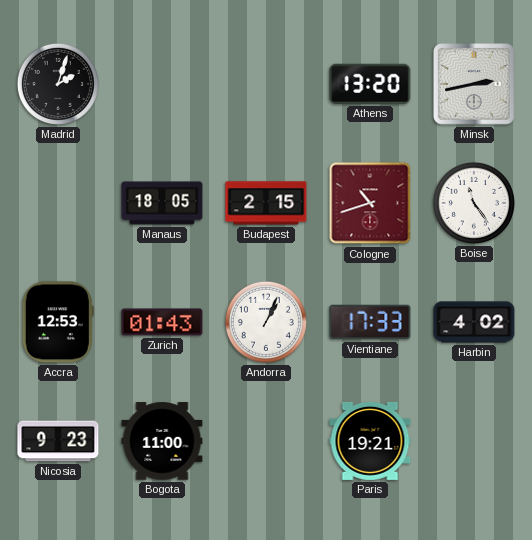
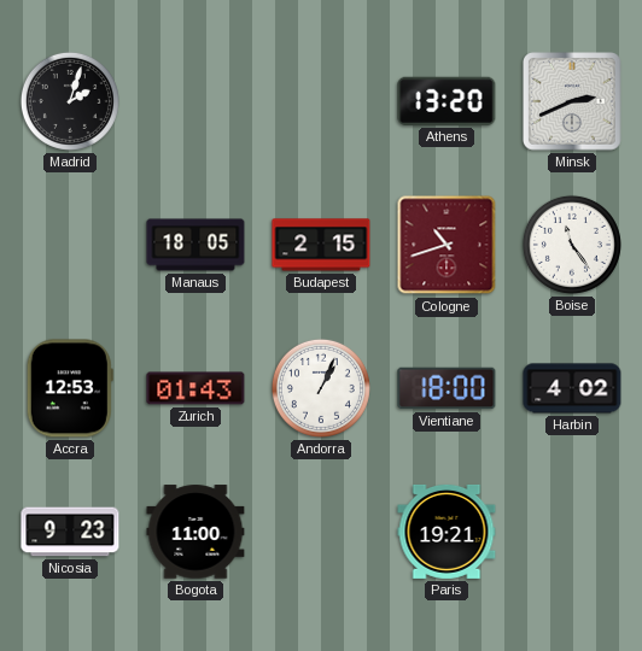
Minsk: 2:43 -> 2:41
Vientiane: 17:33 -> 18:00
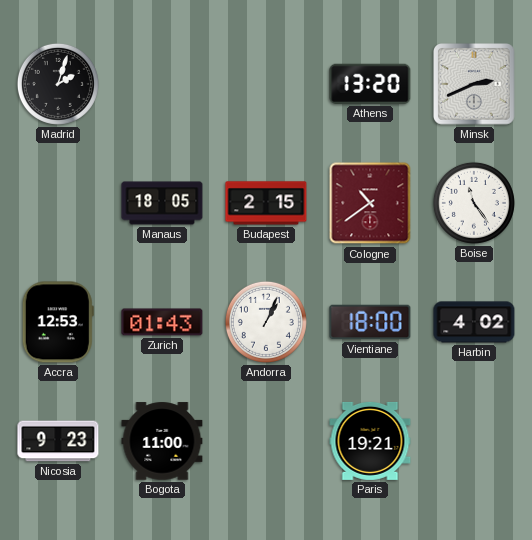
Cologne: 10:42 -> 10:39
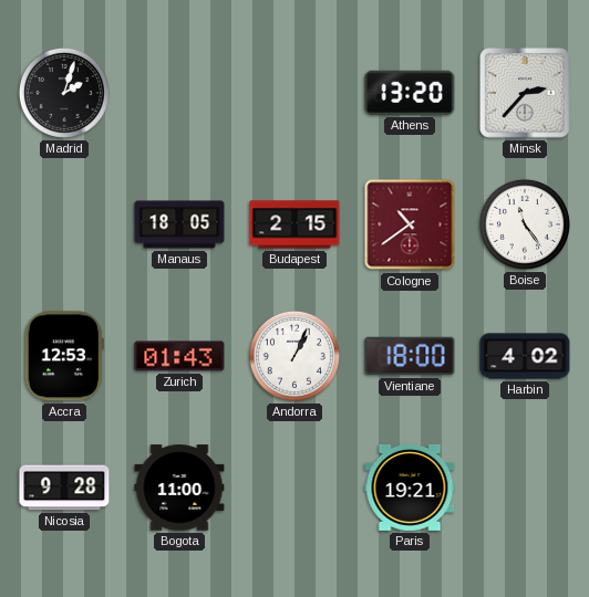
Minsk: 2:41 -> 2:37
Nicosia: 9:23 -> 9:28
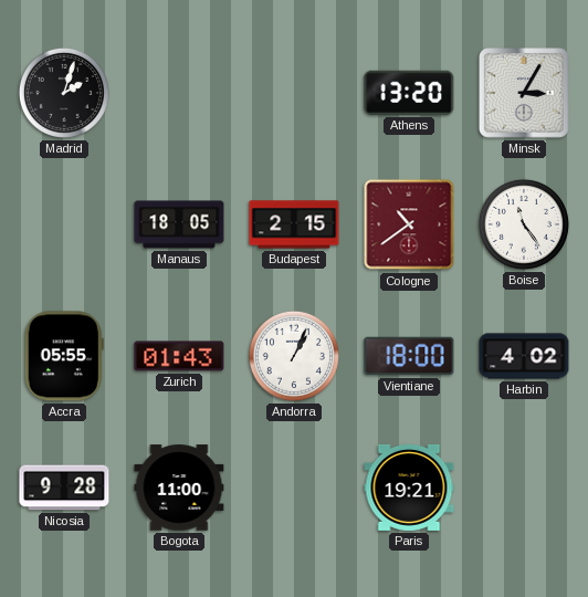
Minsk: 2:37 -> 3:05
Accra: 12:53 -> 05:55
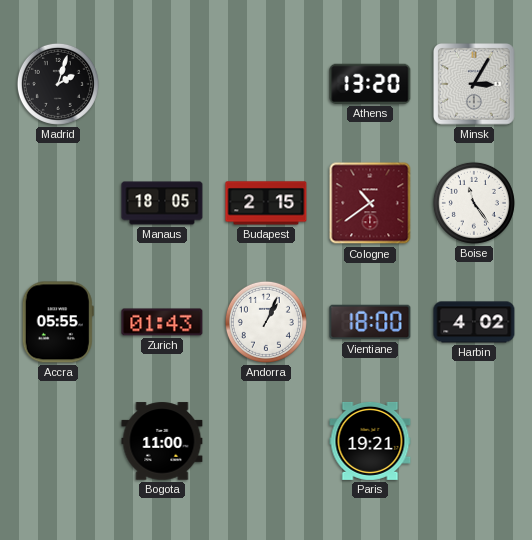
Nicosia: 9:28 -> none
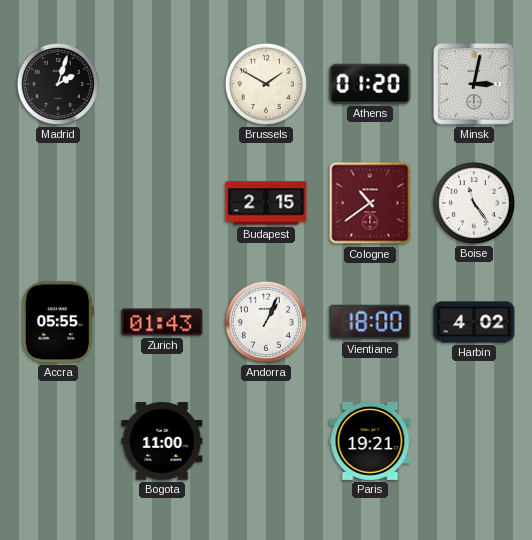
Brussels: none -> 1:50
Athens: 13:20 -> 01:20
Minsk: 3:05 -> 3:02
Manaus: 18:05 -> none
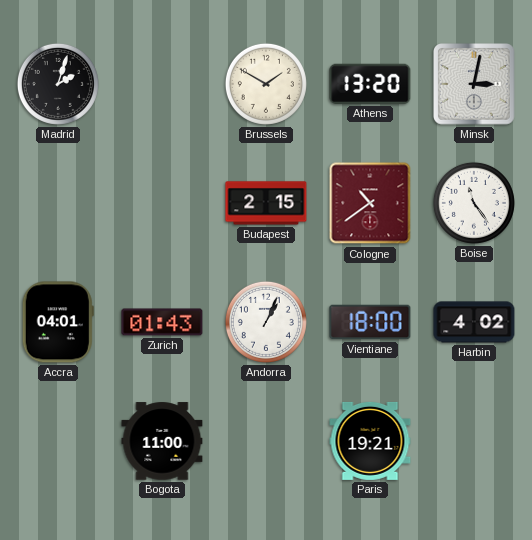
Athens: 01:20 -> 13:20
Accra: 05:55 -> 04:01
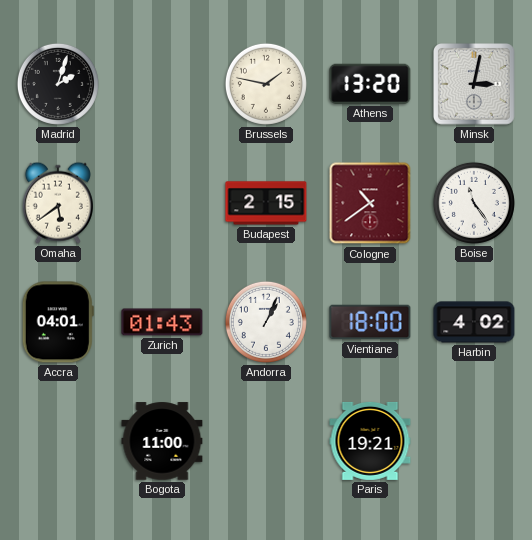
Brussels: 1:50 -> 1:47
Omaha: none -> 5:39
